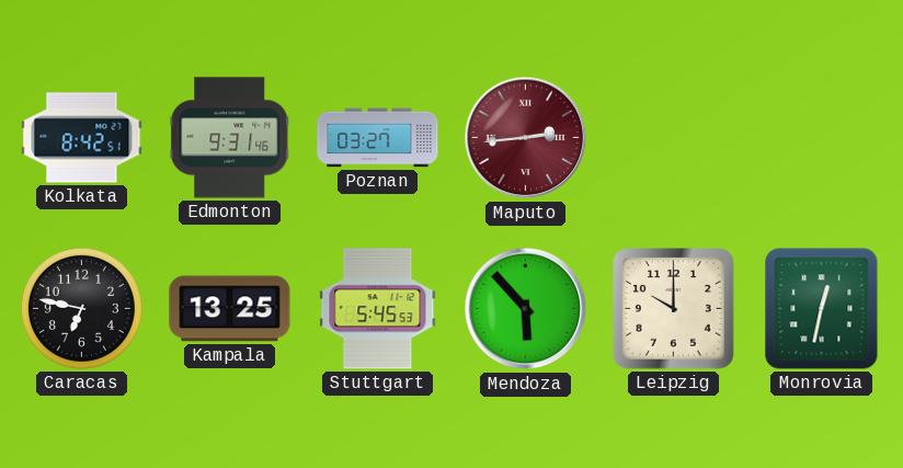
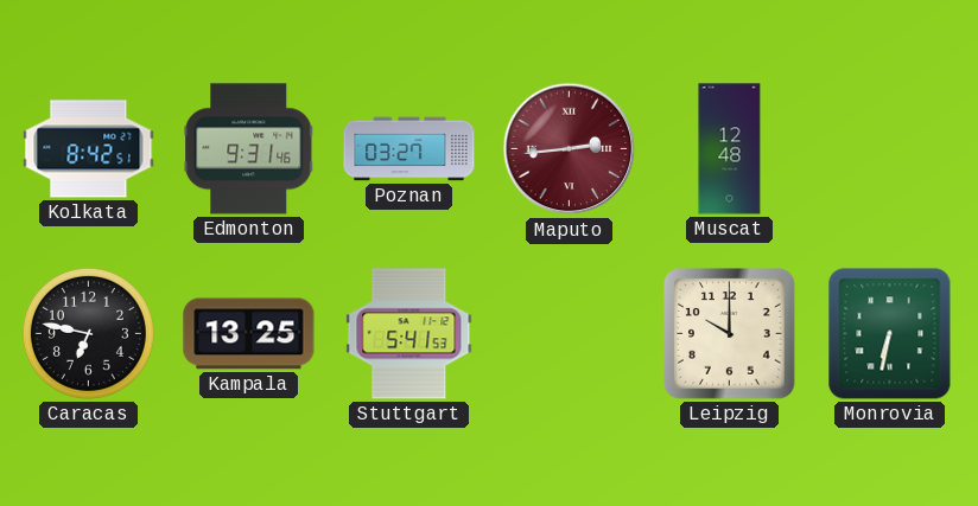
Muscat: none -> 12:48
Stuttgart: 5:45 -> 5:41
Mendoza: 5:53 -> none
Monrovia: 12:32 -> 6:32
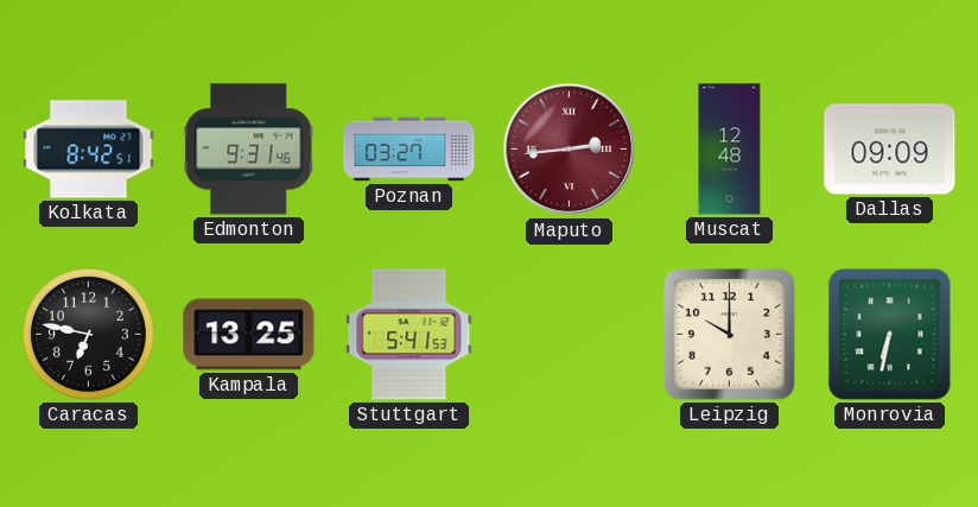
Dallas: none -> 09:09
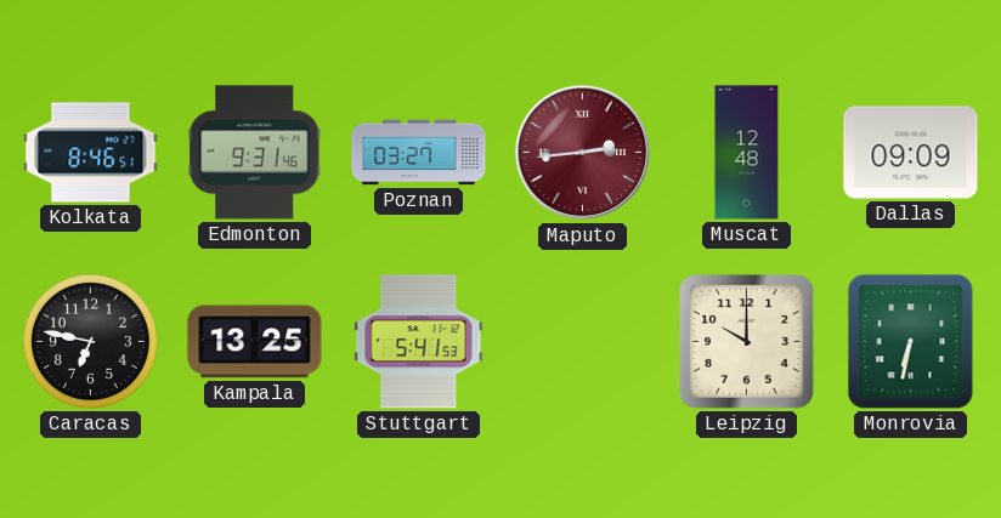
Kolkata: 8:42 -> 8:46
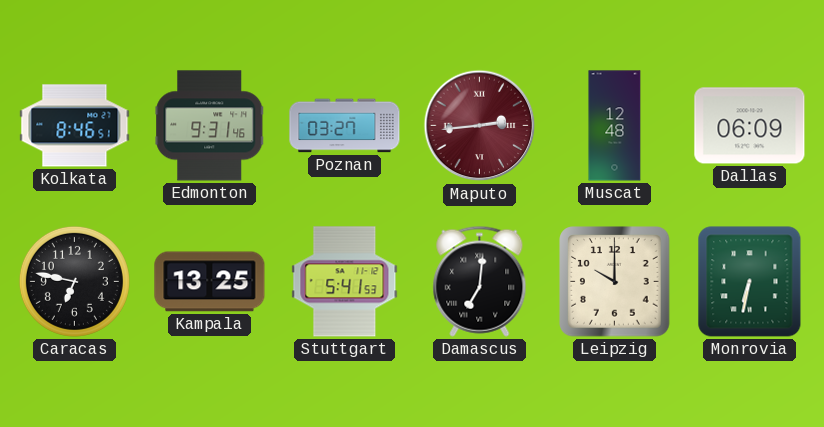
Dallas: 09:09 -> 06:09
Damascus: none -> 7:01
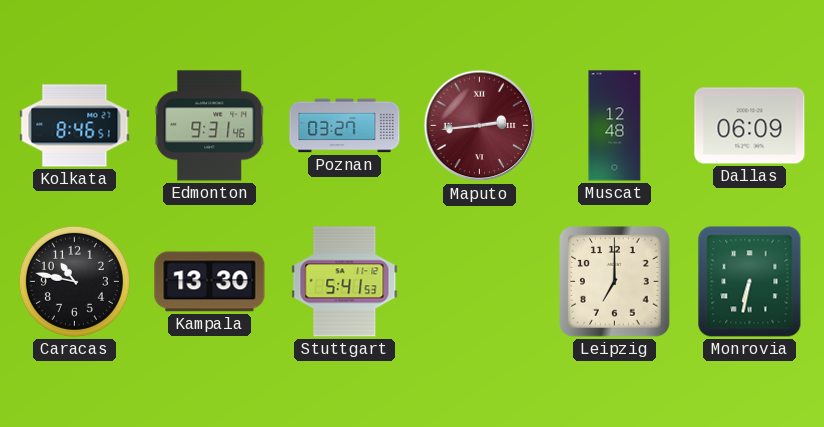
Caracas: 6:47 -> 10:47
Kampala: 13:25 -> 13:30
Damascus: 7:01 -> none
Leipzig: 10:00 -> 7:00
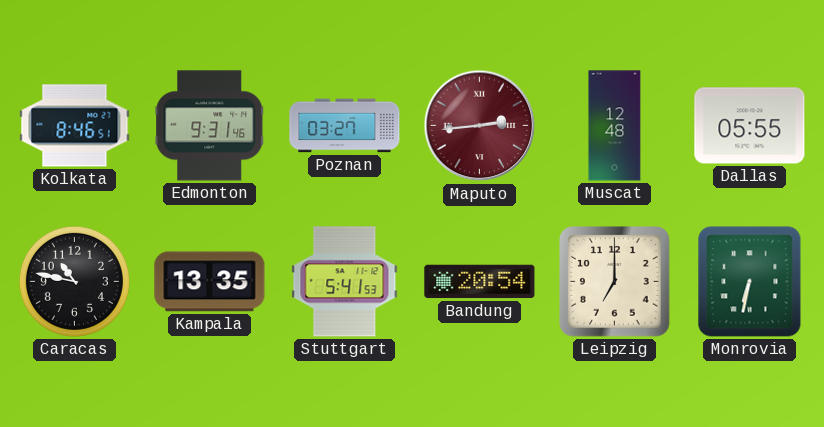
Dallas: 06:09 -> 05:55
Kampala: 13:30 -> 13:35
Bandung: none -> 20:54
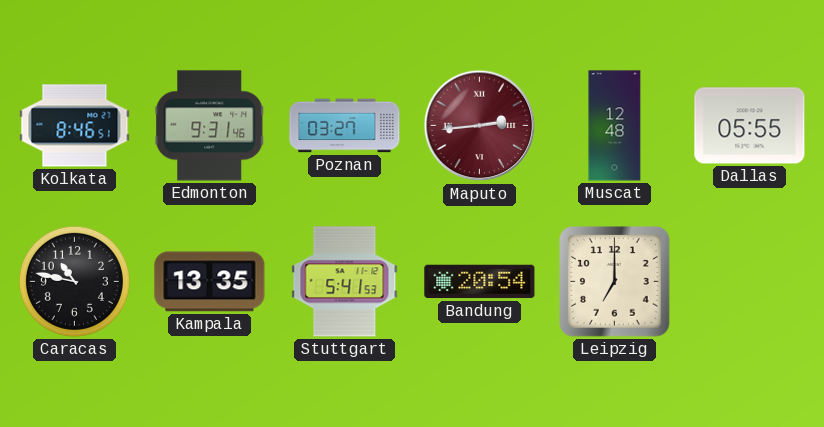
Monrovia: 6:32 -> none
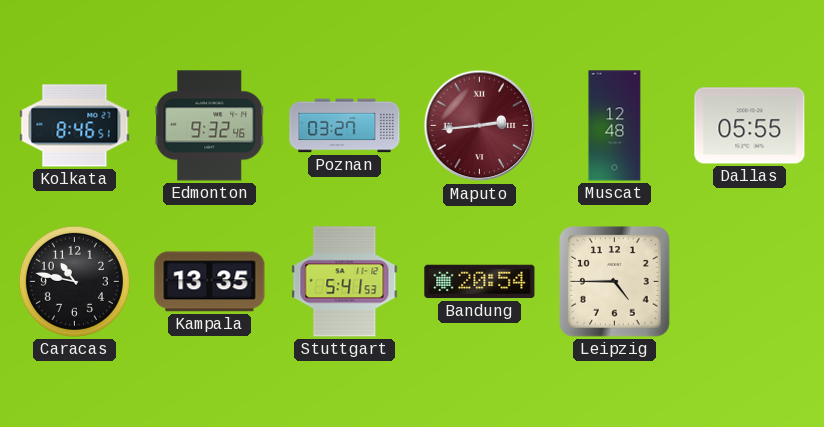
Edmonton: 9:31 -> 9:32
Leipzig: 7:00 -> 4:45
